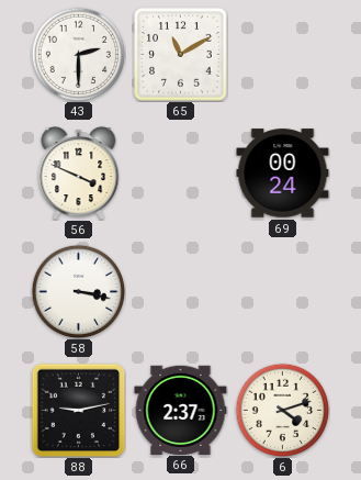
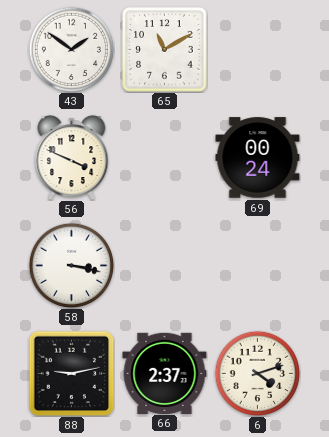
43: 2:30 -> 1:51
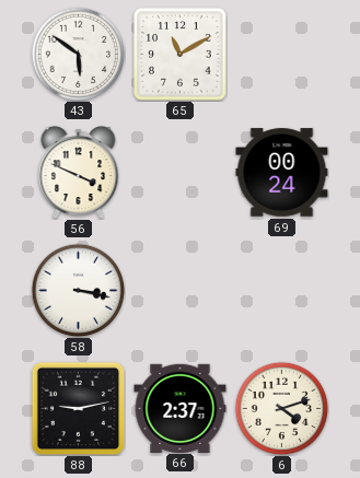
43: 1:51 -> 5:51
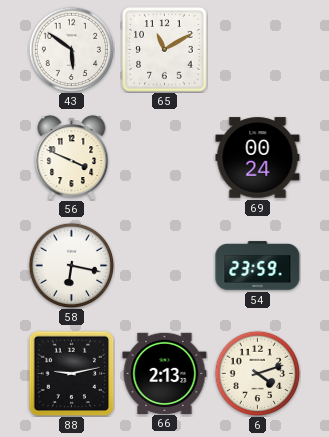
58: 3:17 -> 6:17
54: none -> 23:59
66: 2:37 -> 2:13
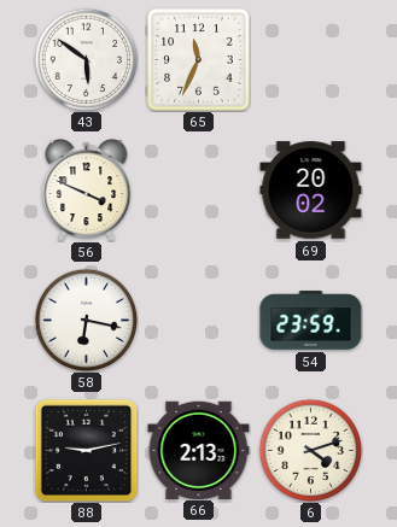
65: 11:10 -> 11:34
69: 00:24 -> 20:02
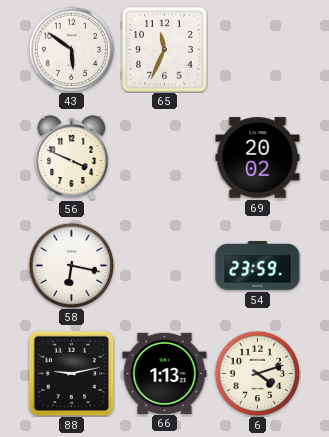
66: 2:13 -> 1:13
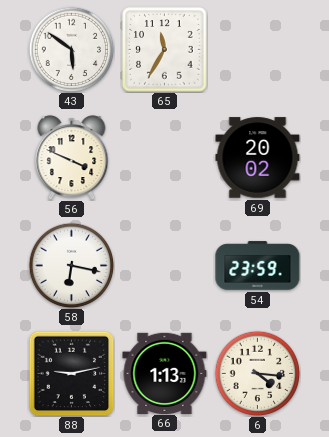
65: 11:34 -> 11:35
6: 4:12 -> 4:16
